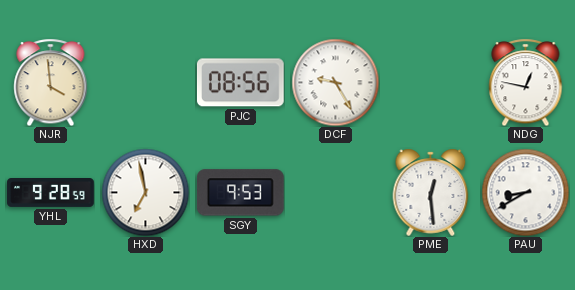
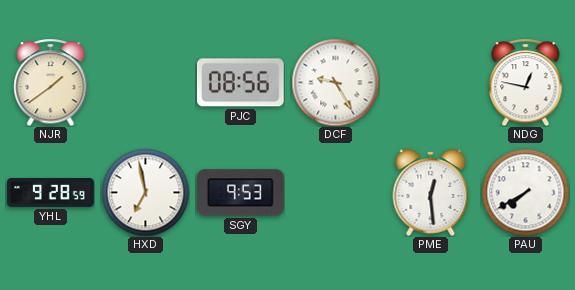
NJR: 3:59 -> 1:39
PAU: 8:40 -> 7:40
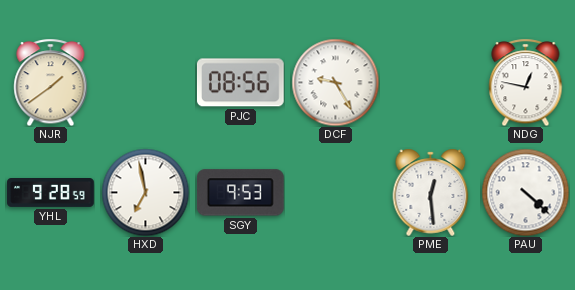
PAU: 7:40 -> 4:22
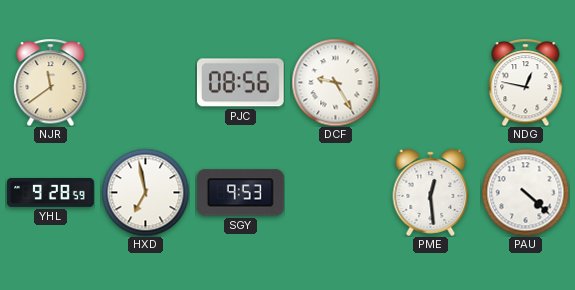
NJR: 1:39 -> 11:39
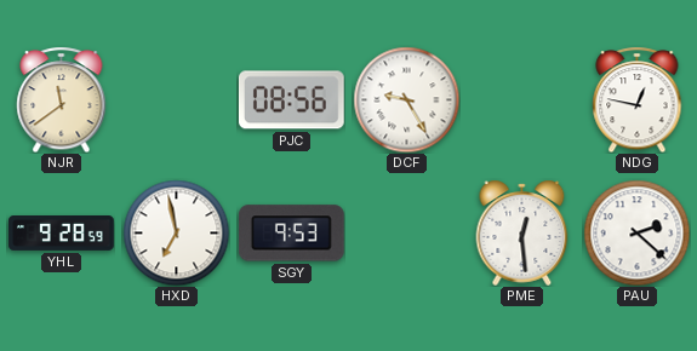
PAU: 4:22 -> 2:22
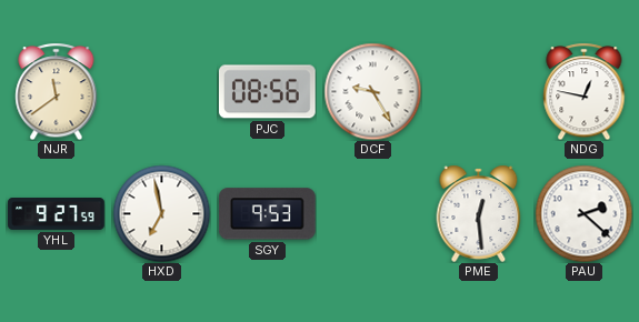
YHL: 9:28 -> 9:27
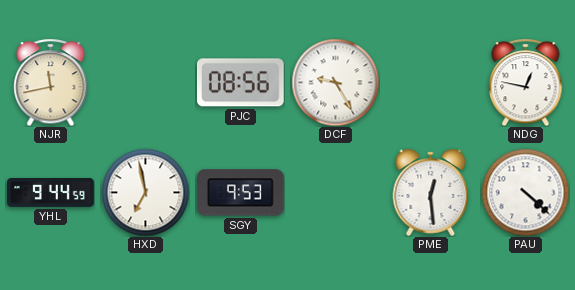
NJR: 11:39 -> 11:43
YHL: 9:27 -> 9:44
PAU: 2:22 -> 4:22
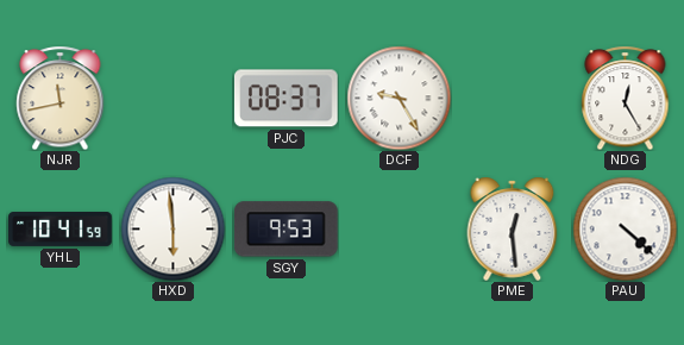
PJC: 08:56 -> 08:37
NDG: 12:47 -> 12:25
YHL: 9:44 -> 10:41
HXD: 6:58 -> 5:59
